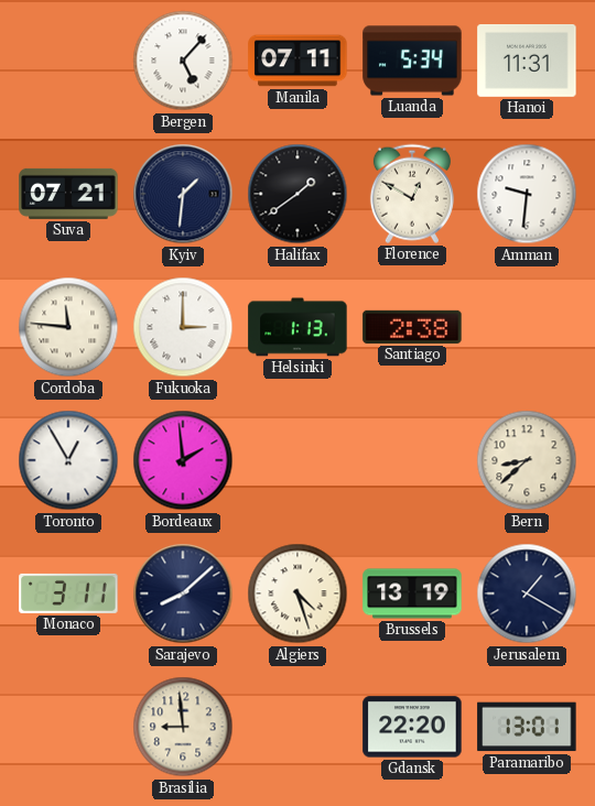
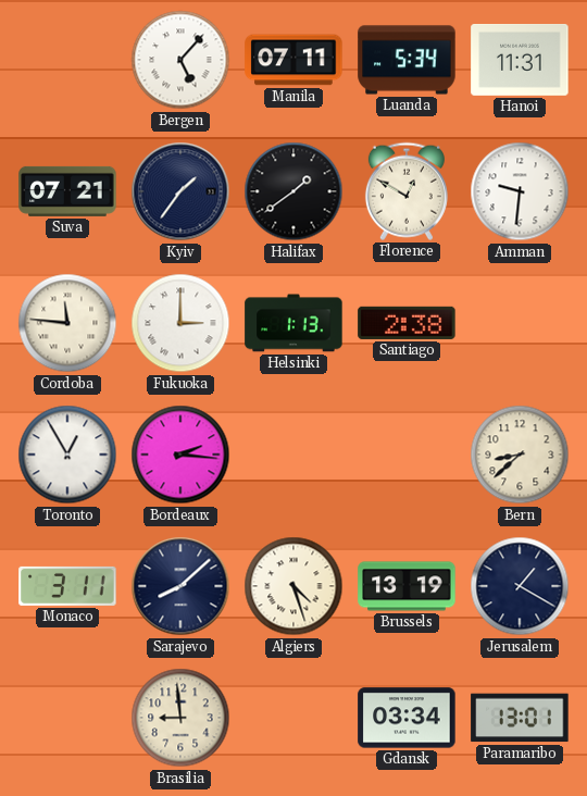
Kyiv: 1:31 -> 1:36
Bordeaux: 1:59 -> 2:16
Gdansk: 22:20 -> 03:34
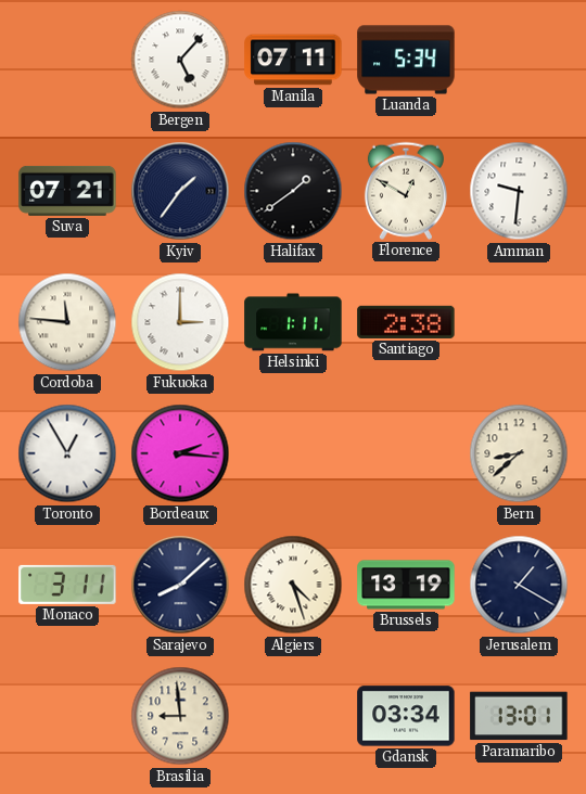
Hanoi: 11:31 -> none
Helsinki: 1:13 -> 1:11
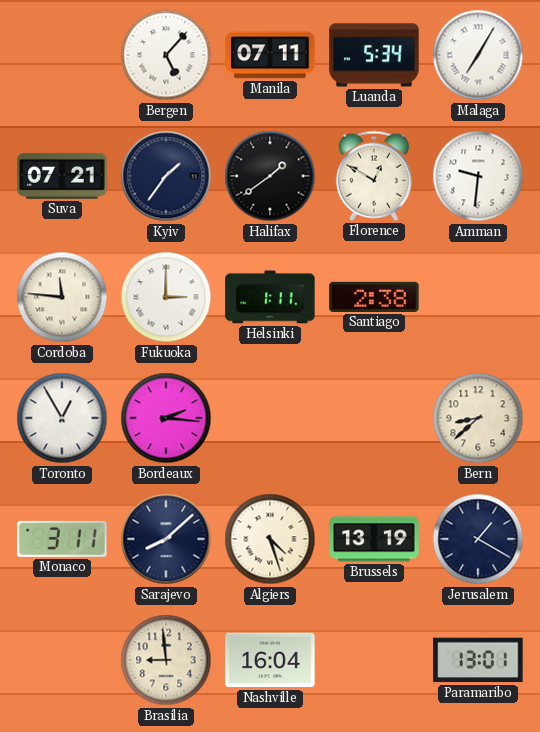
Malaga: none -> 7:05
Nashville: none -> 16:04
Gdansk: 03:34 -> none
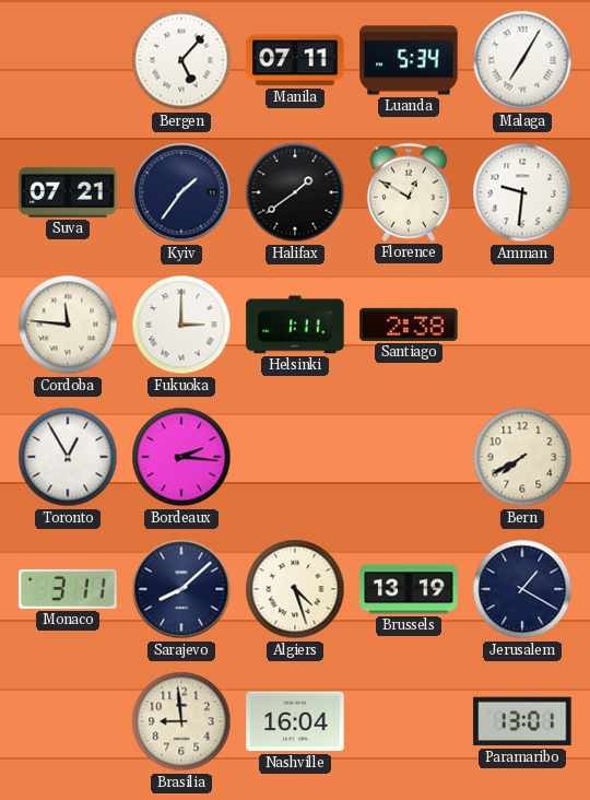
Bern: 8:38 -> 7:40
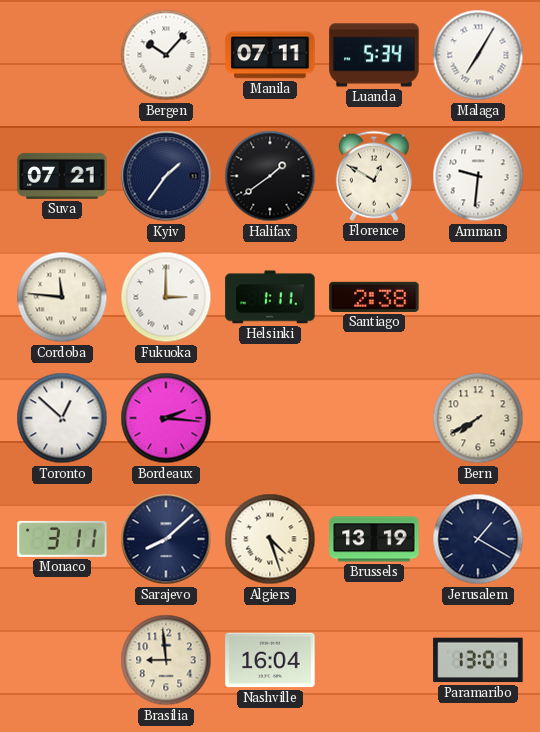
Bergen: 5:07 -> 10:07
Toronto: 12:55 -> 12:52
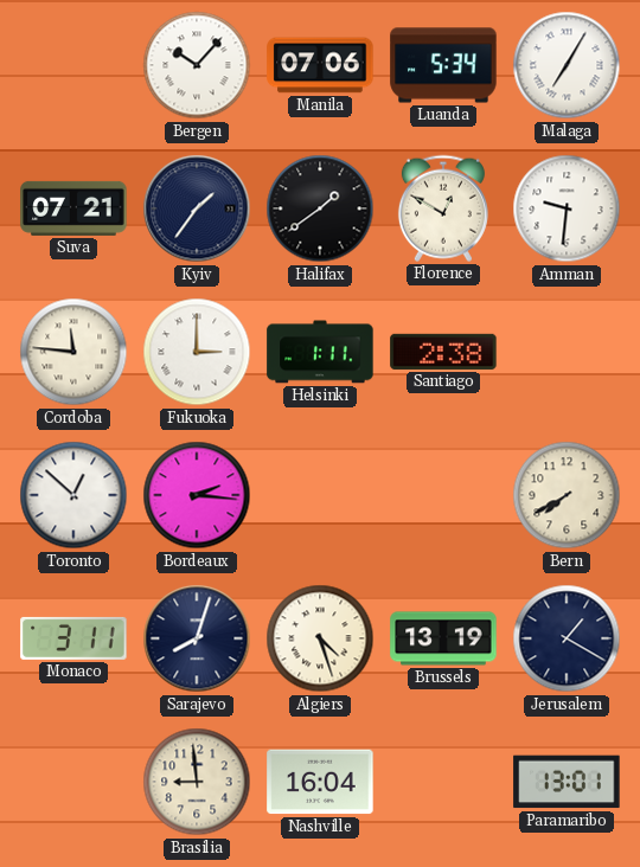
Manila: 07:11 -> 07:06
Sarajevo: 8:08 -> 8:03
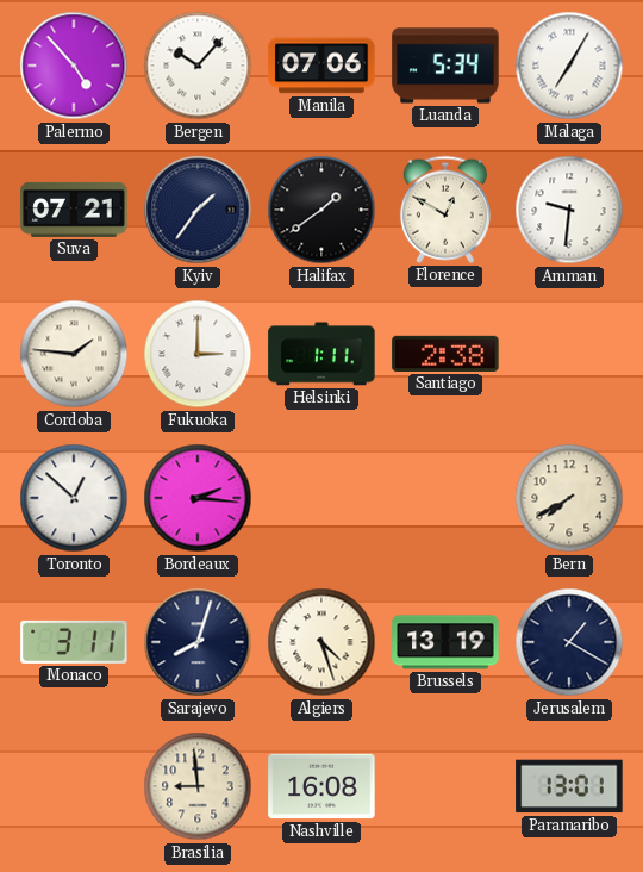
Palermo: none -> 4:53
Cordoba: 11:46 -> 1:46
Nashville: 16:04 -> 16:08
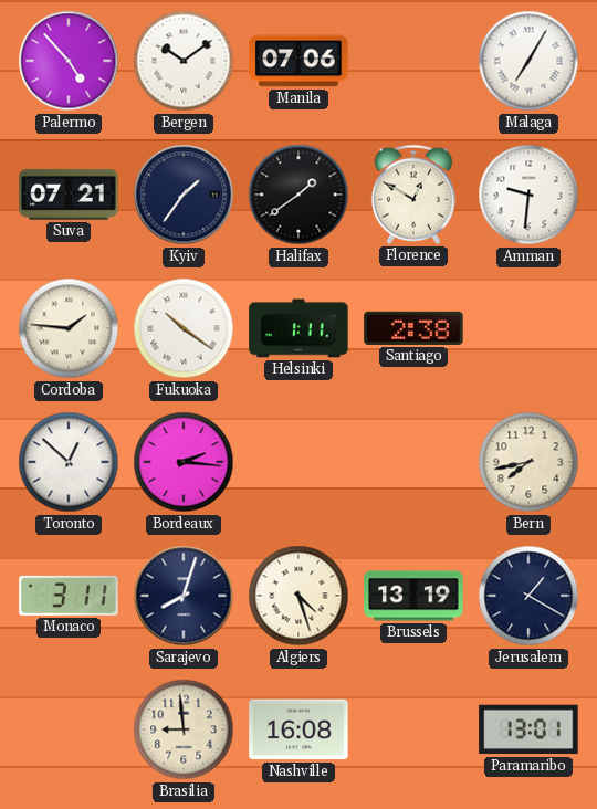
Bergen: 10:07 -> 10:09
Luanda: 5:34 -> none
Fukuoka: 3:00 -> 10:21
Bern: 7:40 -> 7:43
